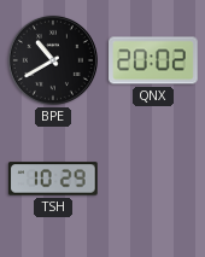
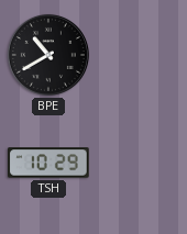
QNX: 20:02 -> none
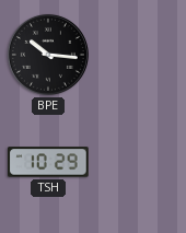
BPE: 10:40 -> 10:16
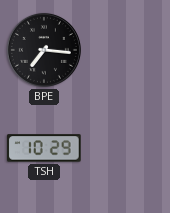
BPE: 10:16 -> 7:16
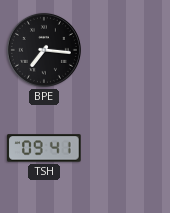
TSH: 10:29 -> 09:41
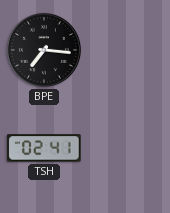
TSH: 09:41 -> 02:41
